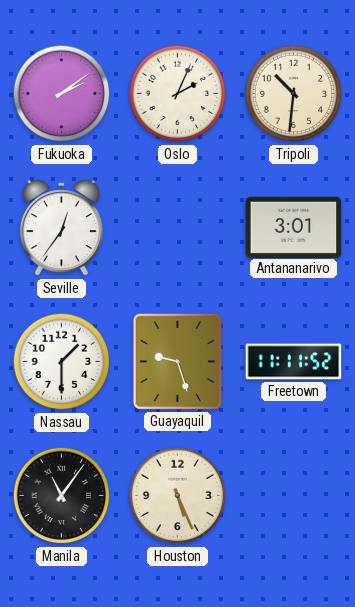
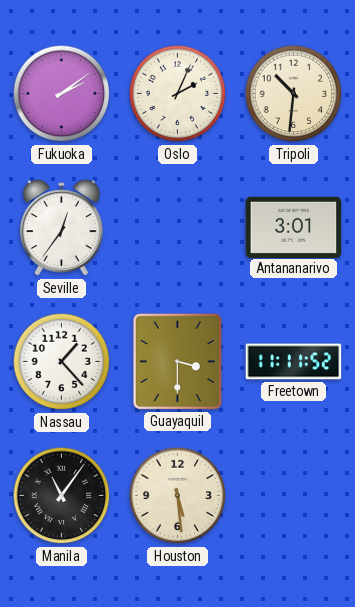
Nassau: 1:30 -> 1:23
Guayaquil: 9:27 -> 3:30
Houston: 5:26 -> 5:29
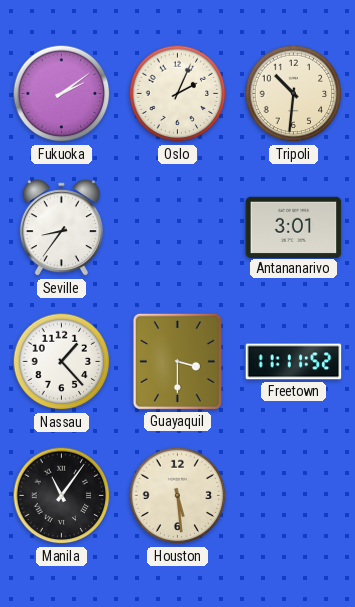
Seville: 12:36 -> 8:36
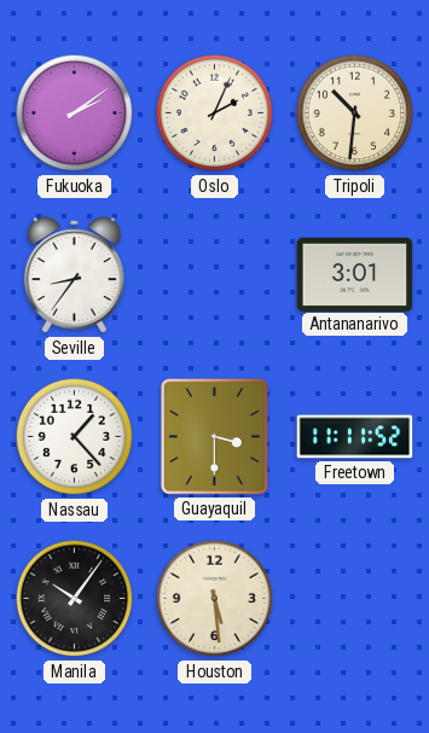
Manila: 11:06 -> 10:06
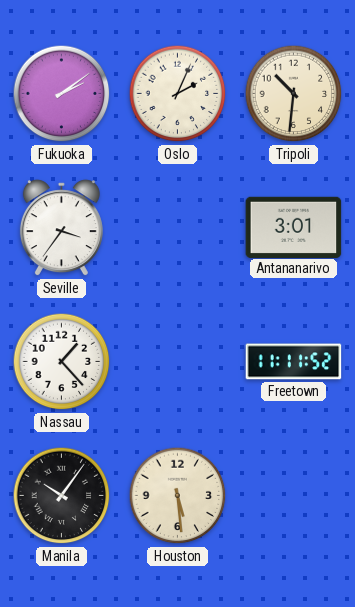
Seville: 8:36 -> 3:36
Guayaquil: 3:30 -> none
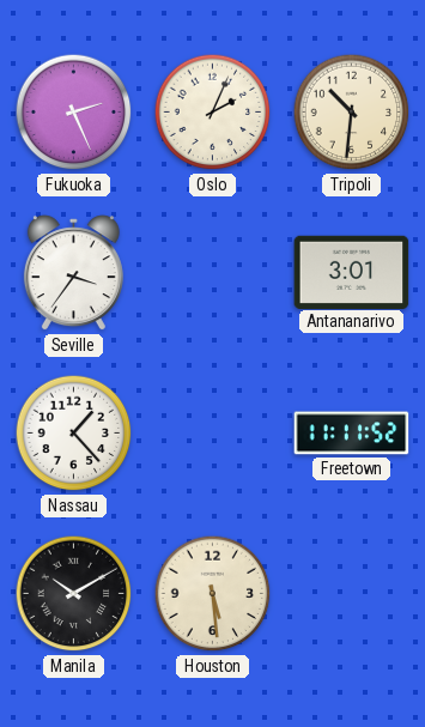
Fukuoka: 2:09 -> 2:26
Manila: 10:06 -> 10:10
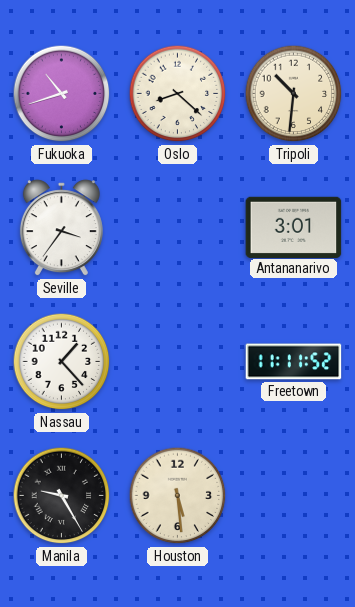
Fukuoka: 2:26 -> 10:42
Oslo: 2:04 -> 8:22
Manila: 10:10 -> 9:25
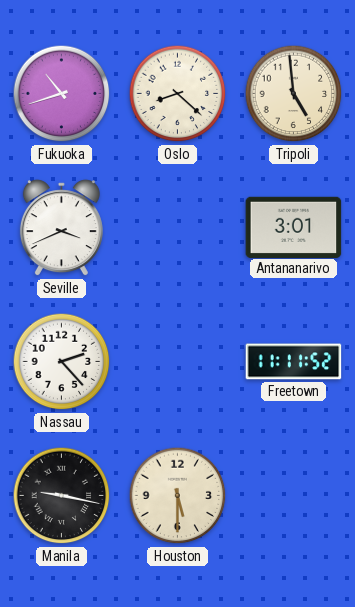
Tripoli: 10:31 -> 4:59
Seville: 3:36 -> 3:41
Nassau: 1:23 -> 2:23
Manila: 9:25 -> 9:17
Houston: 5:29 -> 5:30
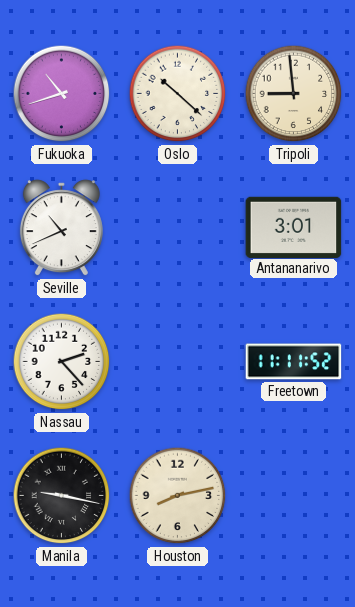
Oslo: 8:22 -> 10:22
Tripoli: 4:59 -> 8:59
Seville: 3:41 -> 10:41
Houston: 5:30 -> 8:13
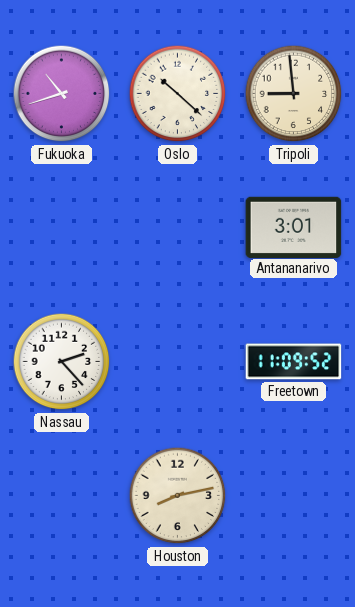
Seville: 10:41 -> none
Freetown: 11:11 -> 11:09
Manila: 9:17 -> none
